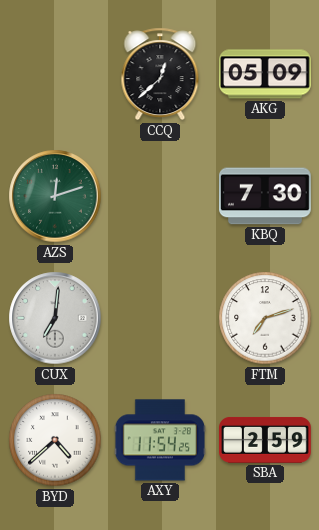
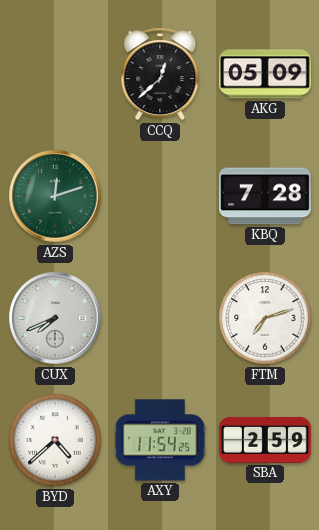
KBQ: 7:30 -> 7:28
CUX: 7:01 -> 7:41
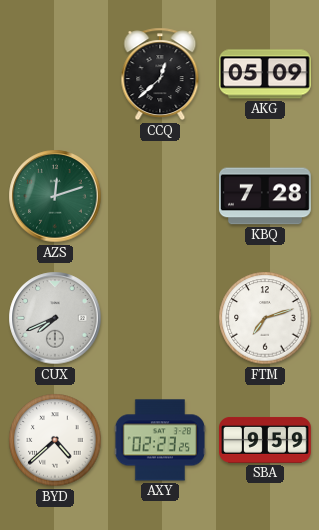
AXY: 11:54 -> 02:23
SBA: 2:59 -> 9:59
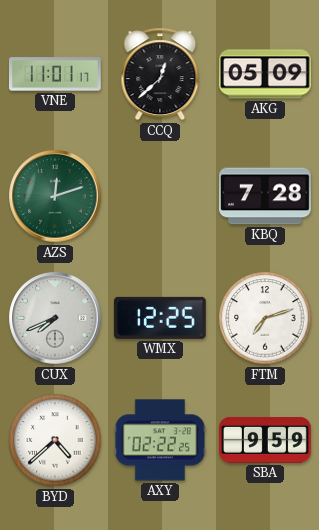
VNE: none -> 11:01
WMX: none -> 12:25
AXY: 02:23 -> 02:22
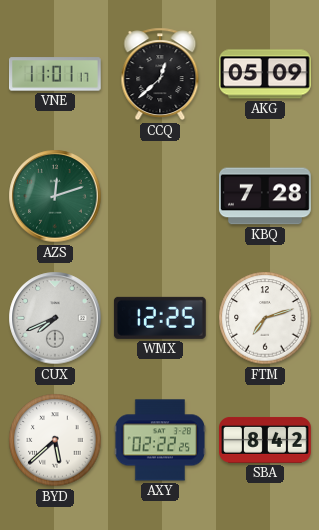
BYD: 4:38 -> 5:38
SBA: 9:59 -> 8:42
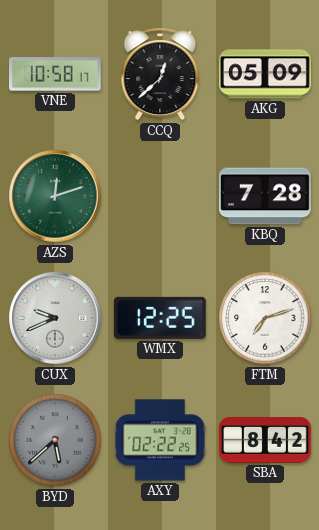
VNE: 11:01 -> 10:58
CUX: 7:41 -> 9:41
BYD dial: white -> grey
